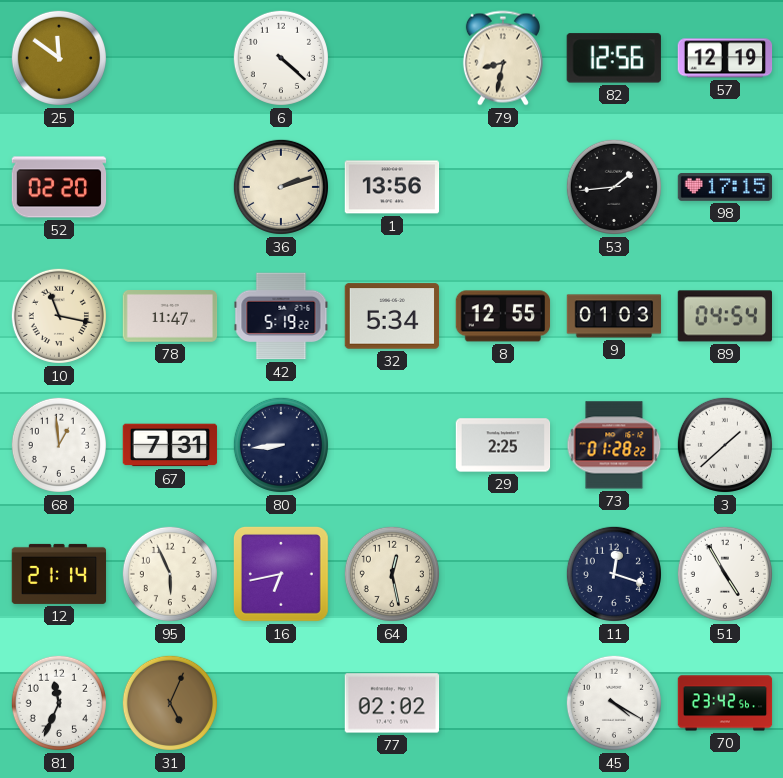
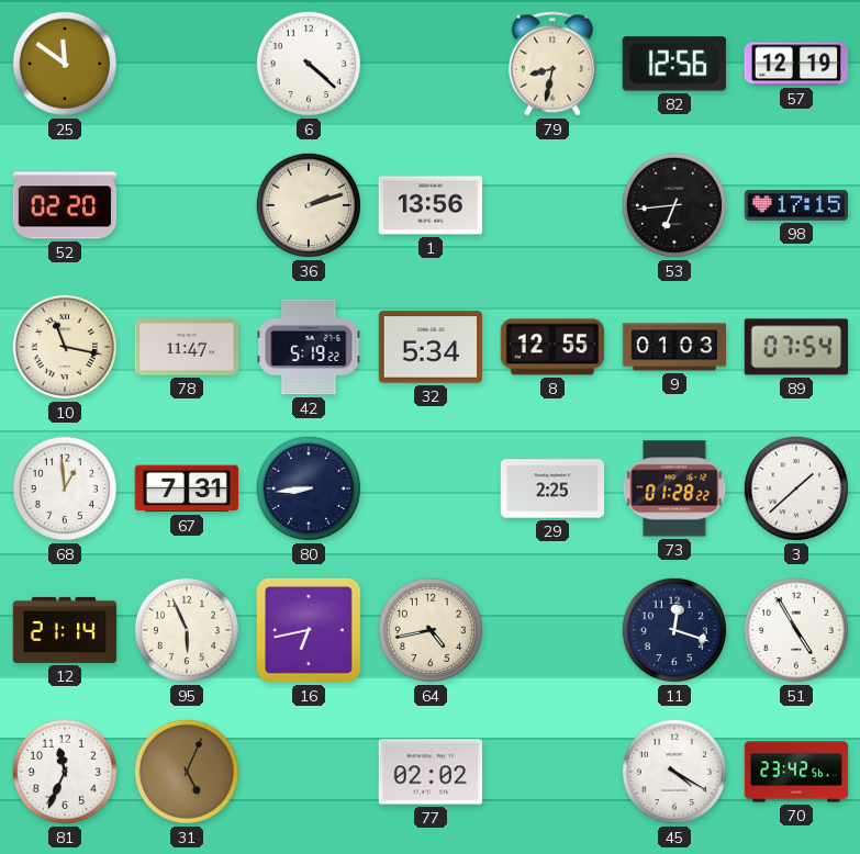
53: 1:44 -> 6:44
89: 04:54 -> 07:54
64: 12:28 -> 4:43
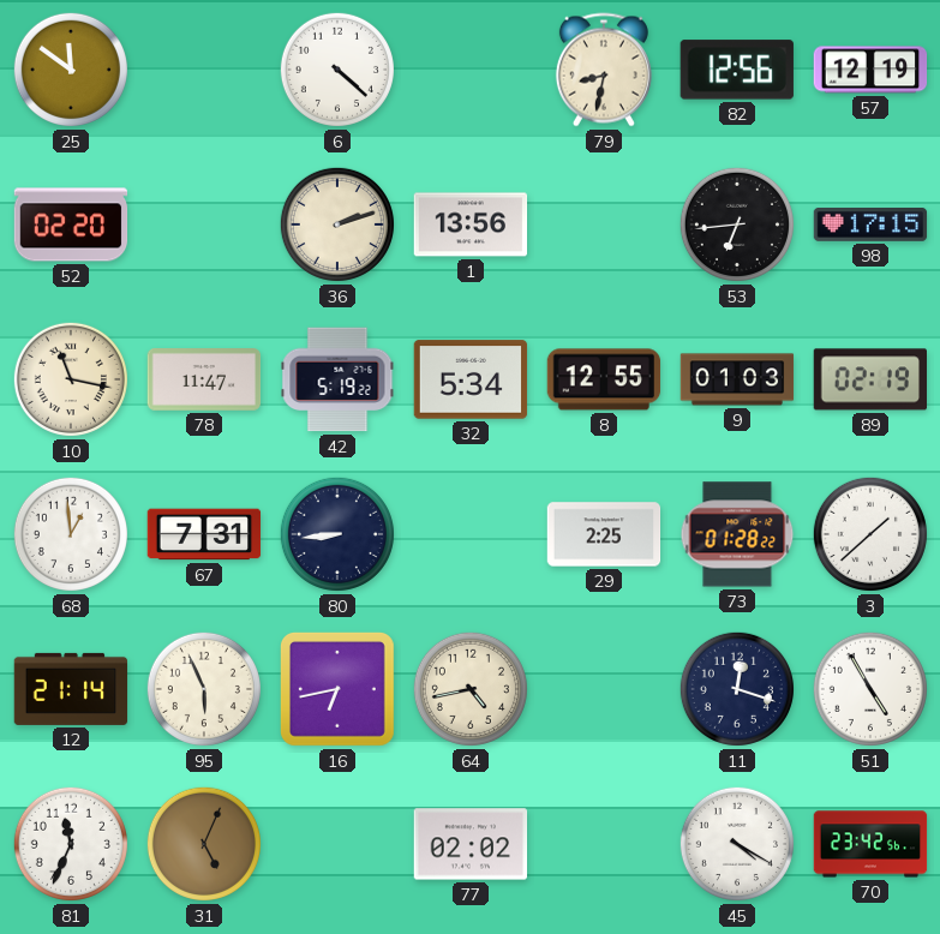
89: 07:54 -> 02:19
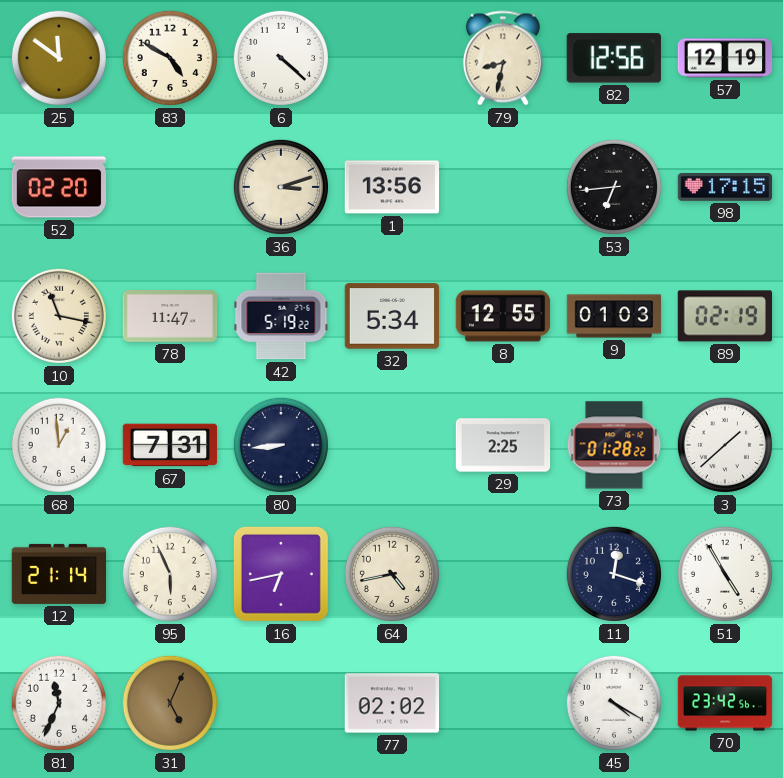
83: none -> 4:50
36: 2:12 -> 3:12
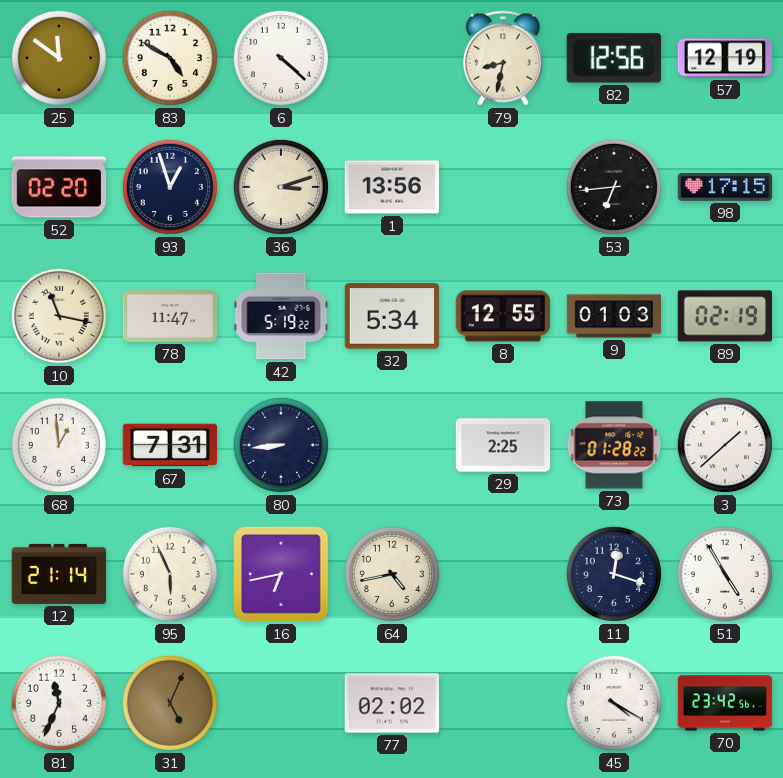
93: none -> 12:57
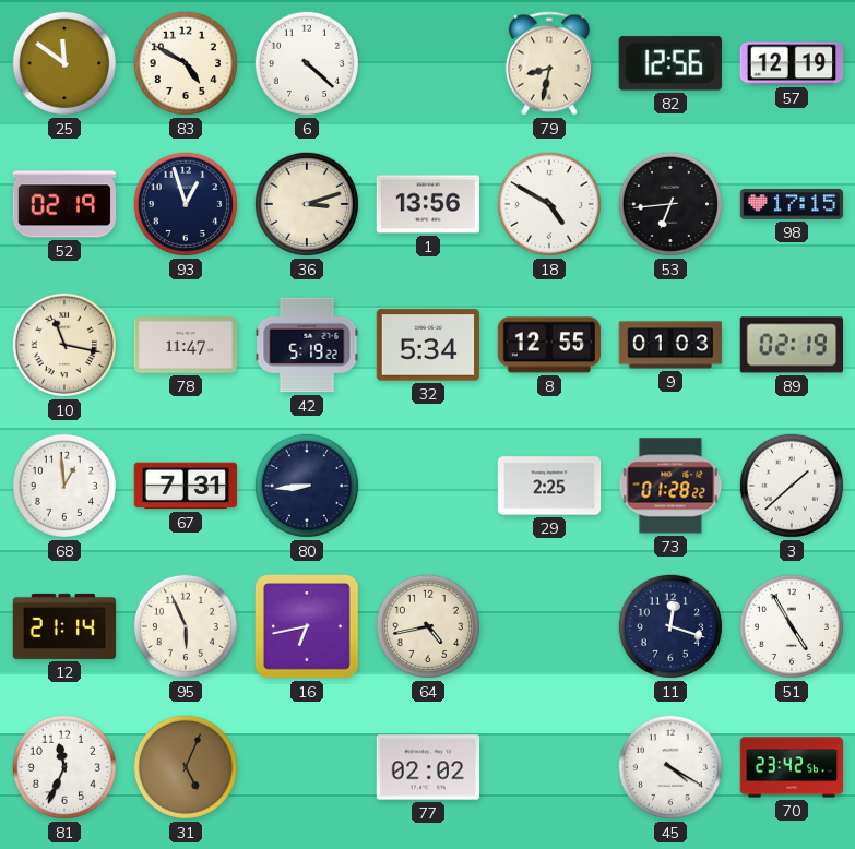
52: 02:20 -> 02:19
18: none -> 4:50
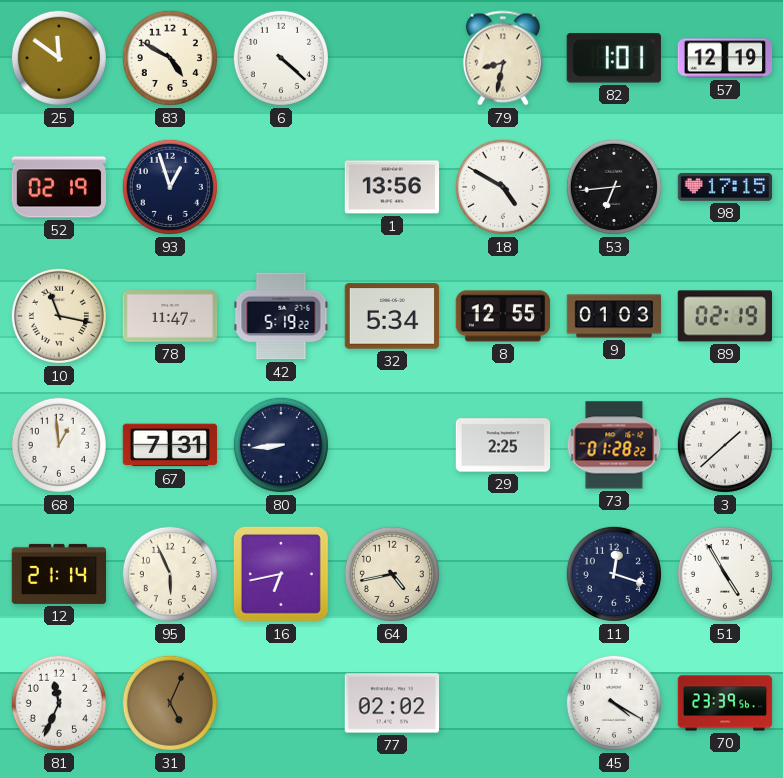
82: 12:56 -> 1:01
36: 3:12 -> none
70: 23:42 -> 23:39
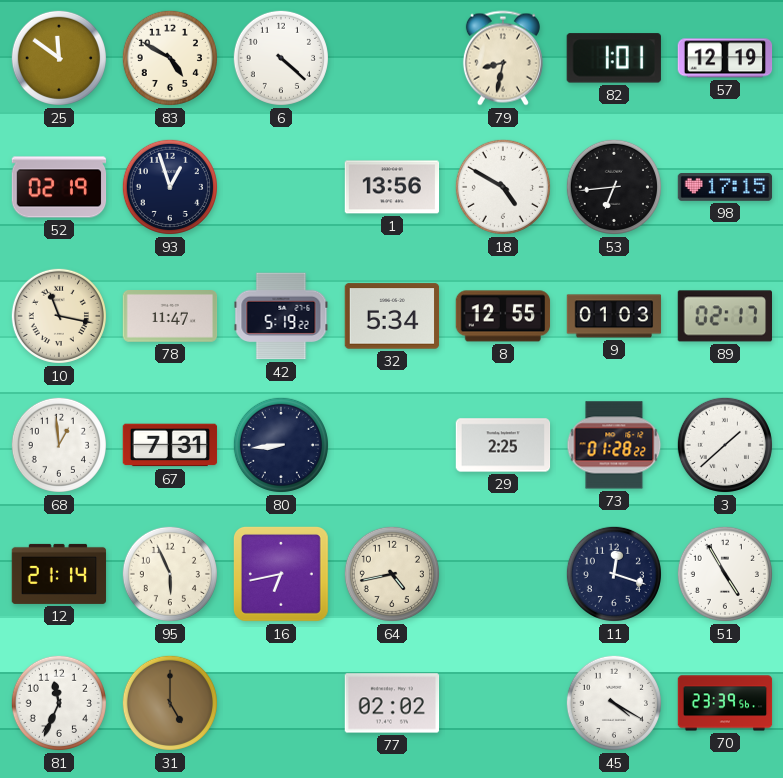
89: 02:19 -> 02:17
31: 5:04 -> 5:00
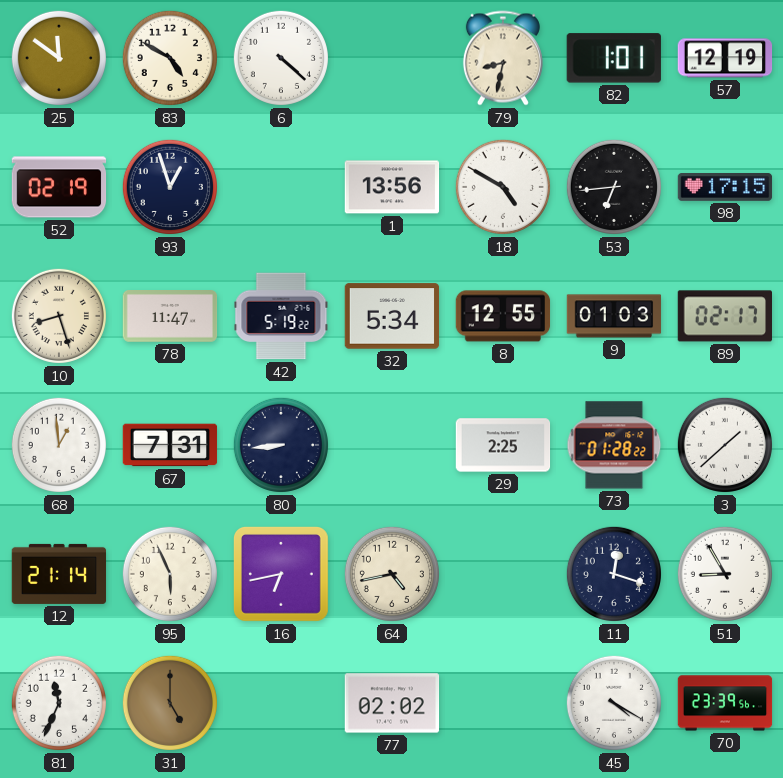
10: 11:17 -> 8:27
51: 4:55 -> 8:55
